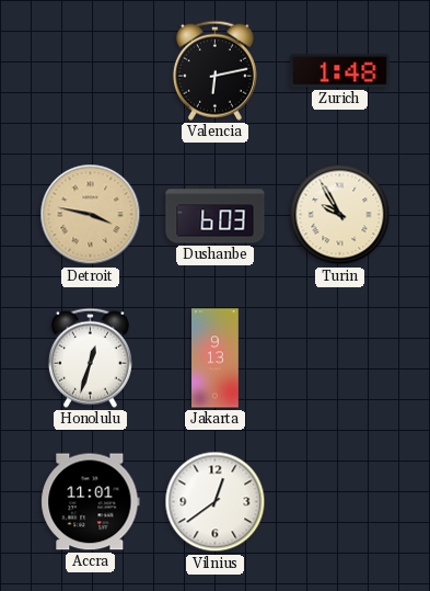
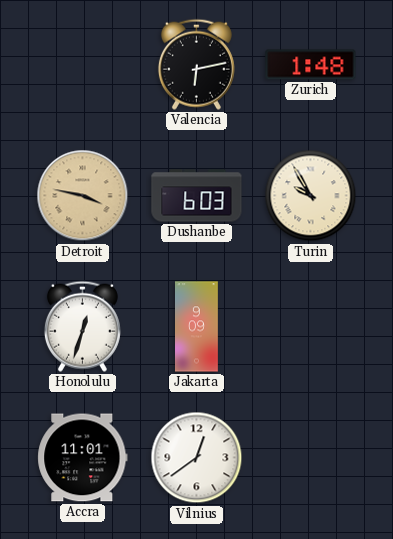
Jakarta: 9:13 -> 9:09
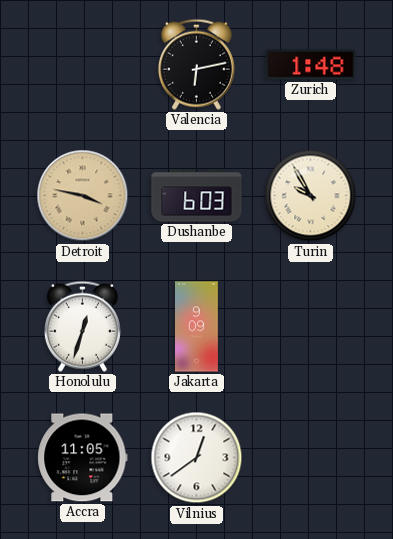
Accra: 11:01 -> 11:05
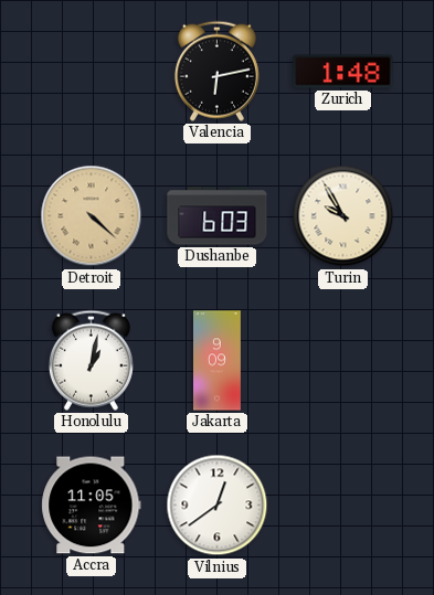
Detroit: 3:47 -> 4:22
Honolulu: 12:33 -> 1:02
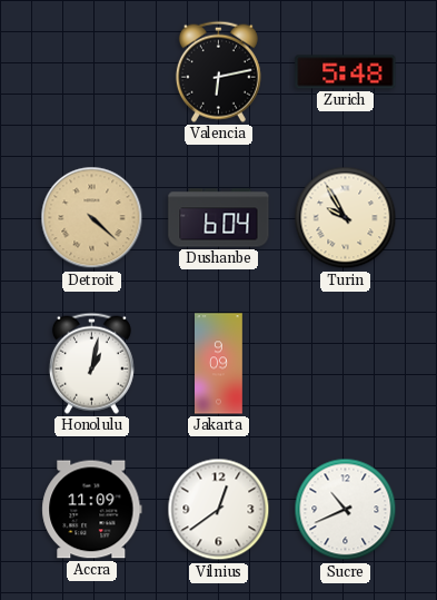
Zurich: 1:48 -> 5:48
Dushanbe: 6:03 -> 6:04
Accra: 11:05 -> 11:09
Sucre: none -> 10:41
